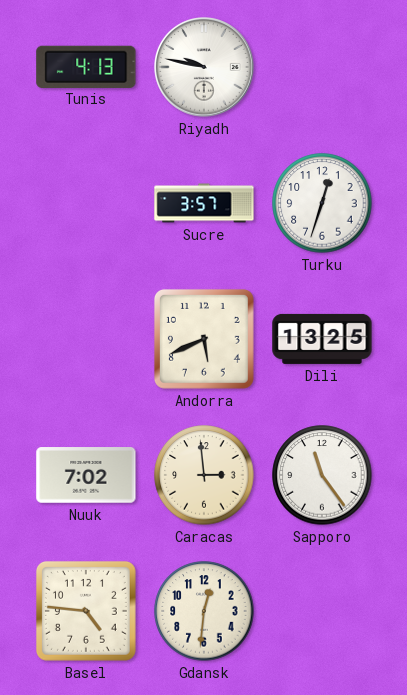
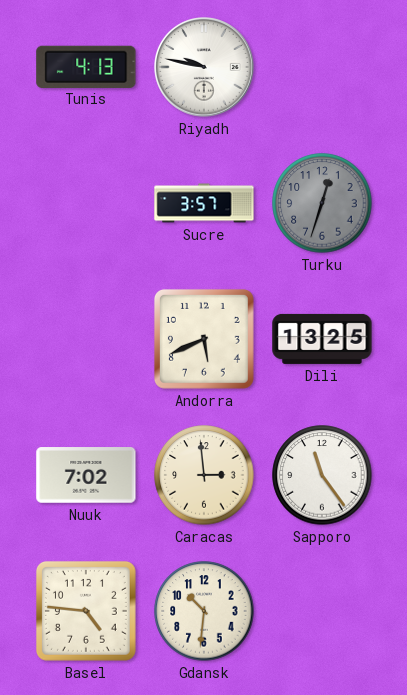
Turku dial: white -> grey
Gdansk: 12:31 -> 10:31
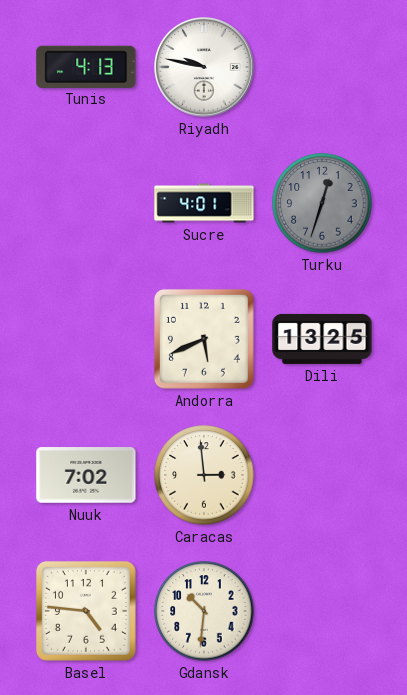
Sucre: 3:57 -> 4:01
Sapporo: 11:24 -> none
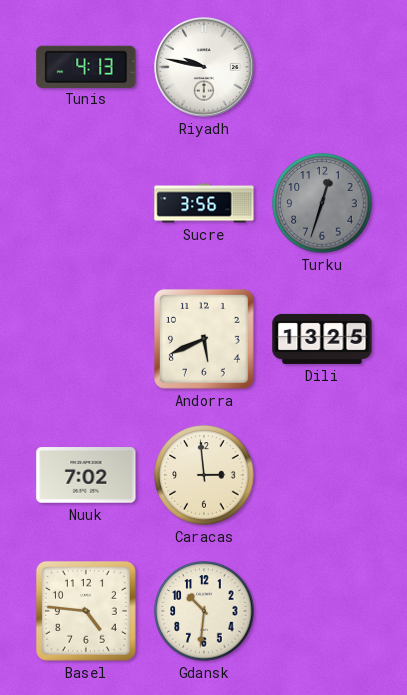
Sucre: 4:01 -> 3:56
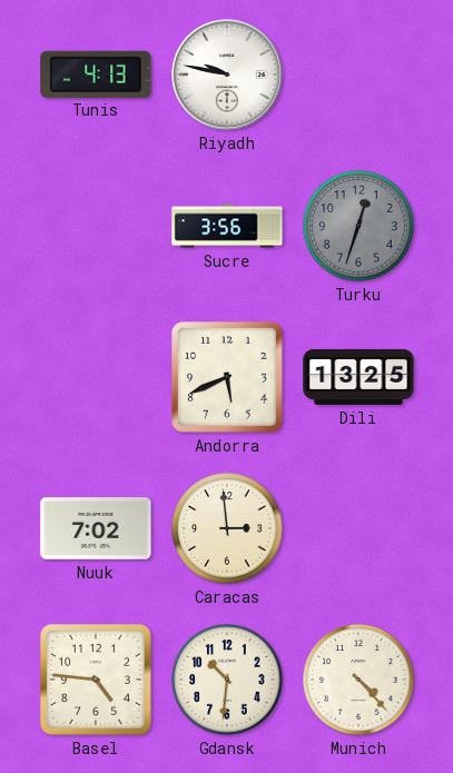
Munich: none -> 4:23
